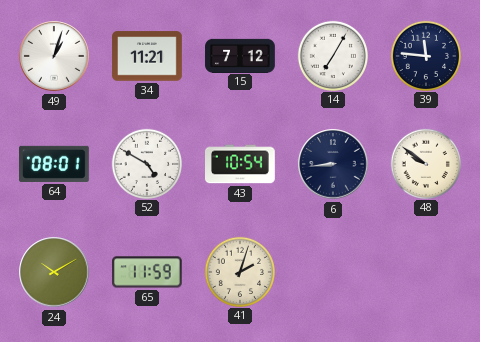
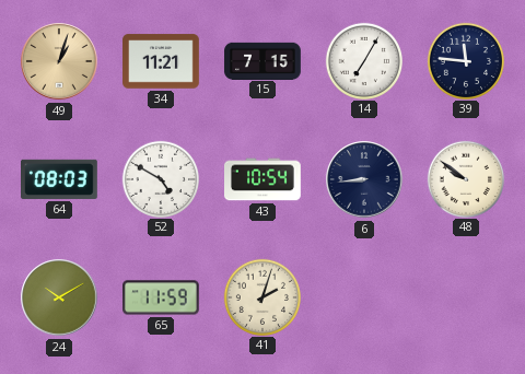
49 dial: white -> champagne
15: 7:12 -> 7:15
64: 08:01 -> 08:03
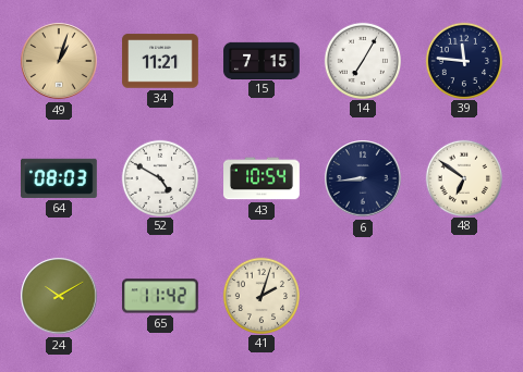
48: 9:51 -> 6:51
65: 11:59 -> 11:42
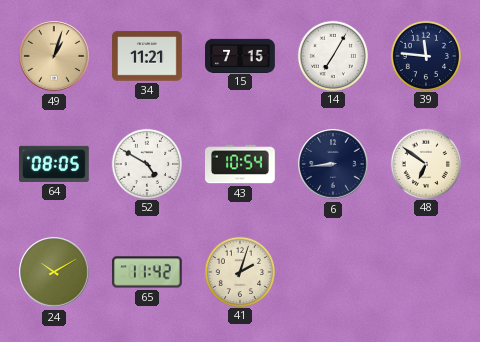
64: 08:03 -> 08:05
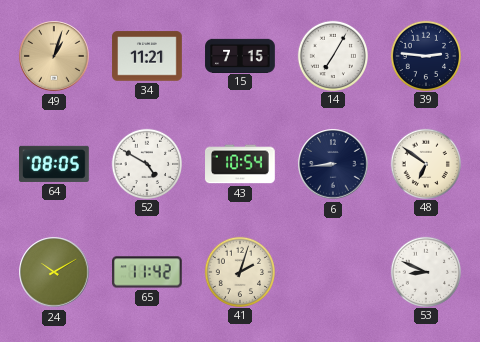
39: 11:46 -> 2:46
53: none -> 8:49
